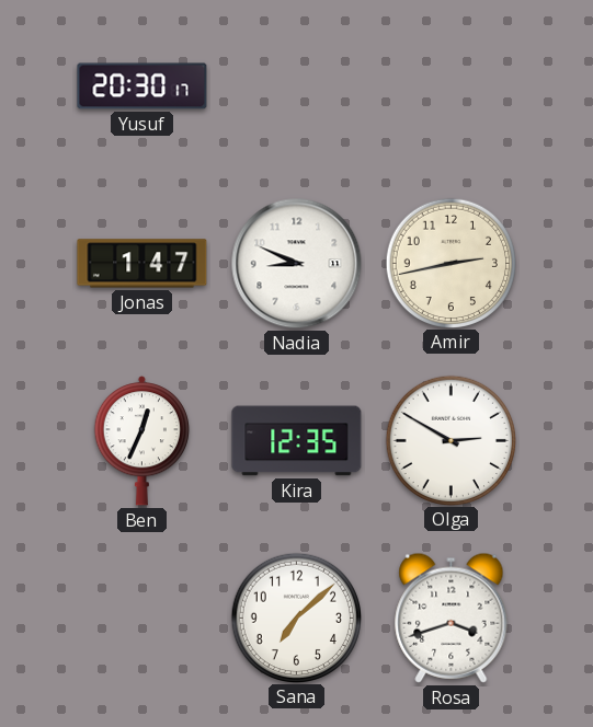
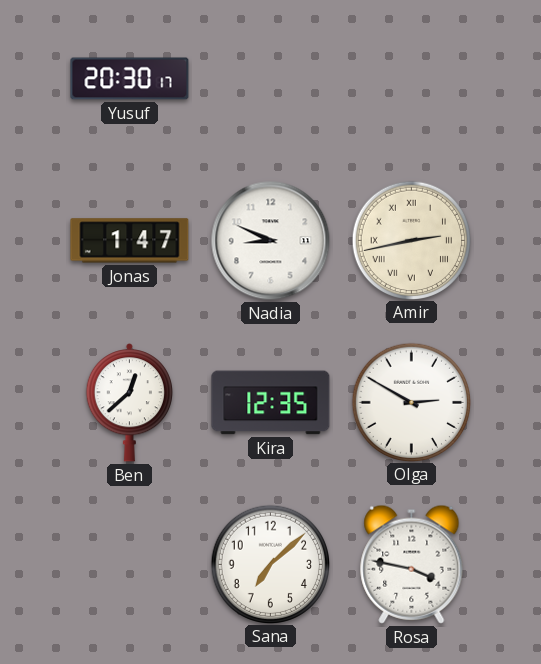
Amir numerals: Arabic -> Roman
Ben: 12:34 -> 12:38
Rosa: 3:42 -> 3:47
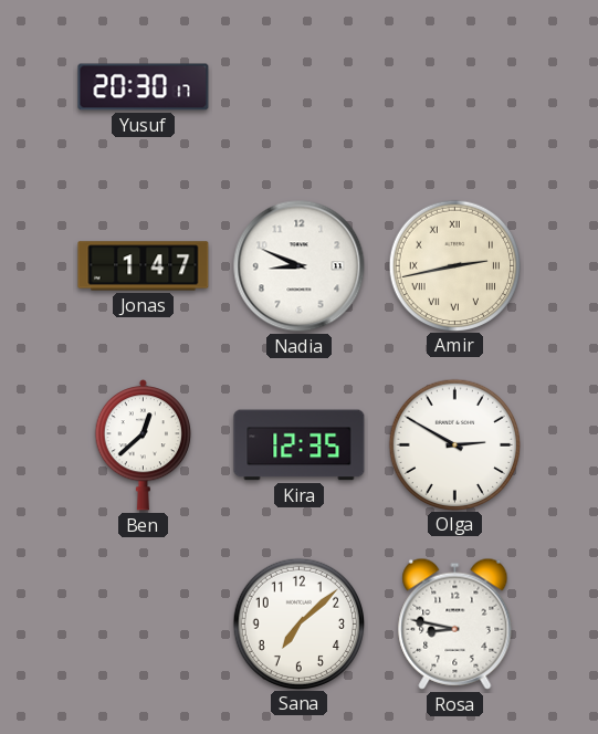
Rosa: 3:47 -> 8:47
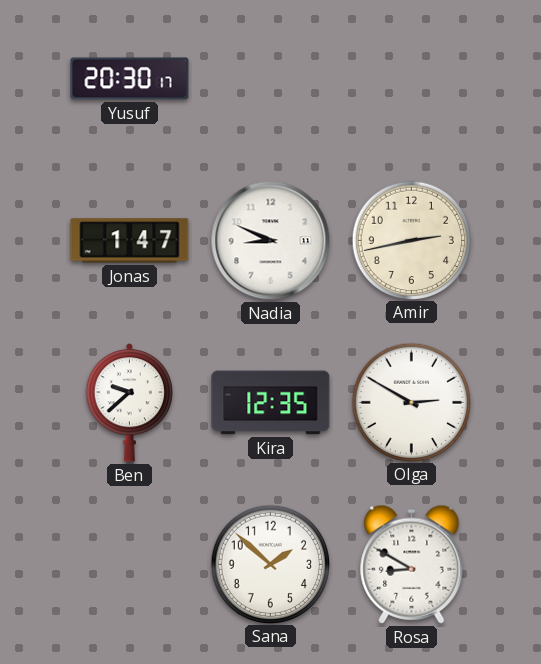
Amir numerals: Roman -> Arabic
Ben: 12:38 -> 9:38
Sana: 7:08 -> 1:52
Rosa: 8:47 -> 8:50
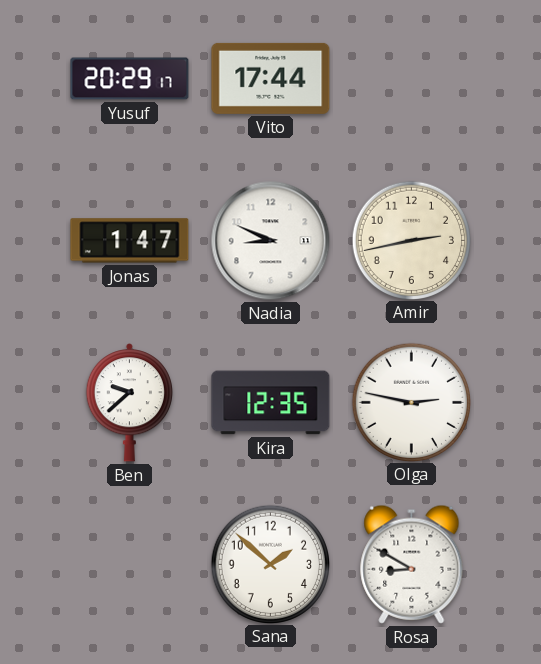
Yusuf: 20:30 -> 20:29
Vito: none -> 17:44
Olga: 2:50 -> 2:47
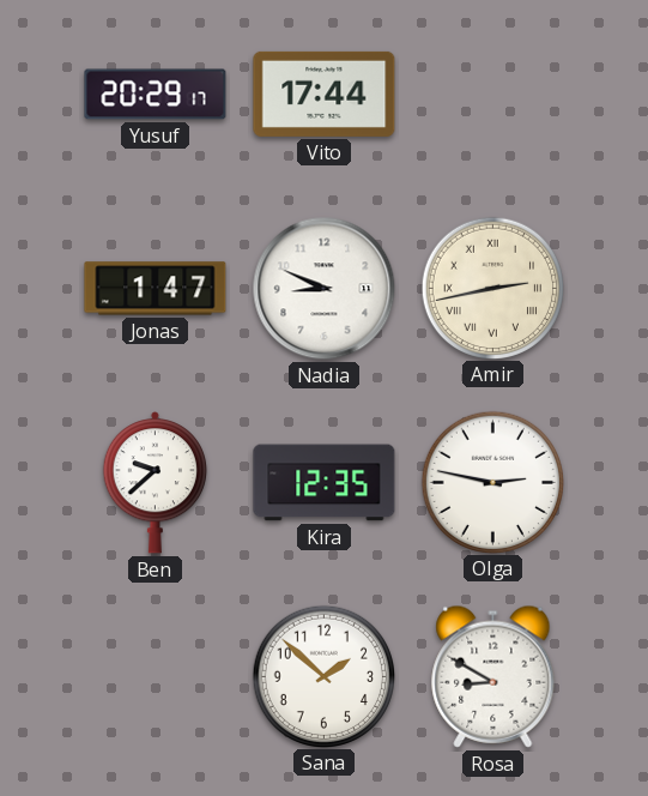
Amir numerals: Arabic -> Roman
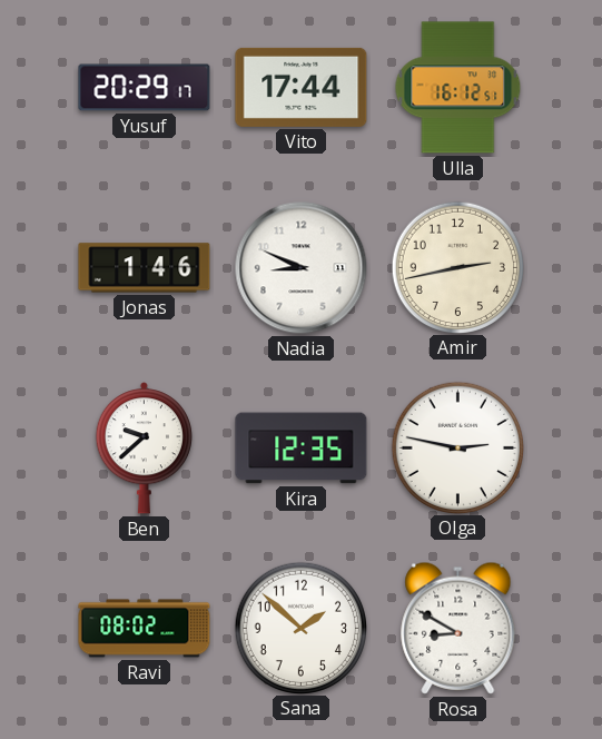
Ulla: none -> 16:12
Jonas: 1:47 -> 1:46
Amir numerals: Roman -> Arabic
Ravi: none -> 08:02
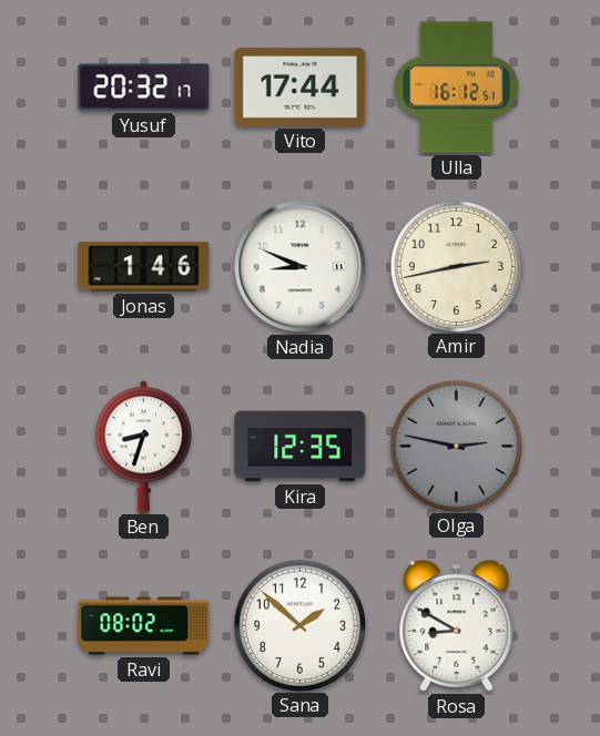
Yusuf: 20:29 -> 20:32
Ben: 9:38 -> 8:33
Olga dial: white -> grey
